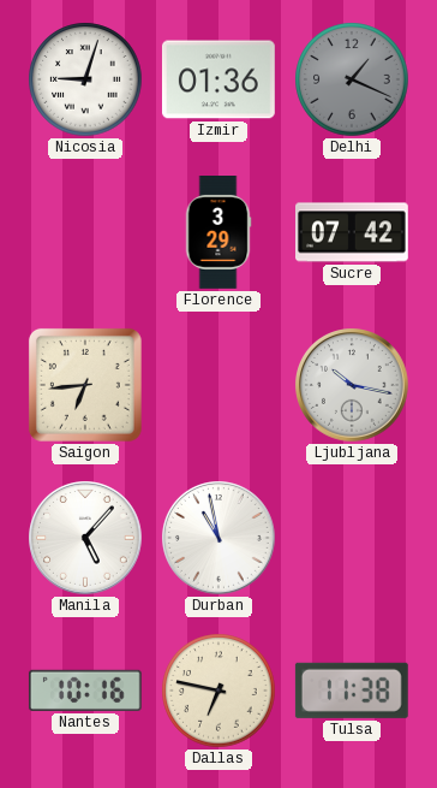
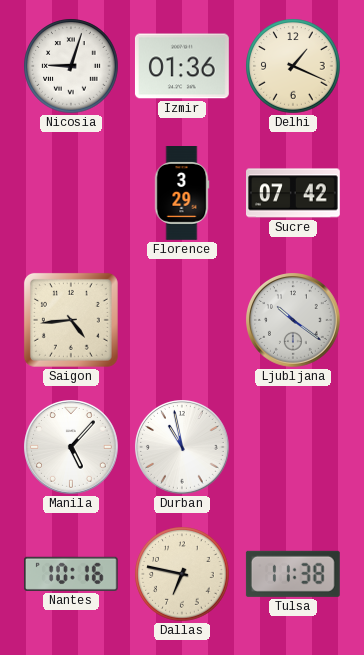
Delhi dial: grey -> cream
Saigon: 6:44 -> 4:44
Ljubljana: 10:17 -> 10:21
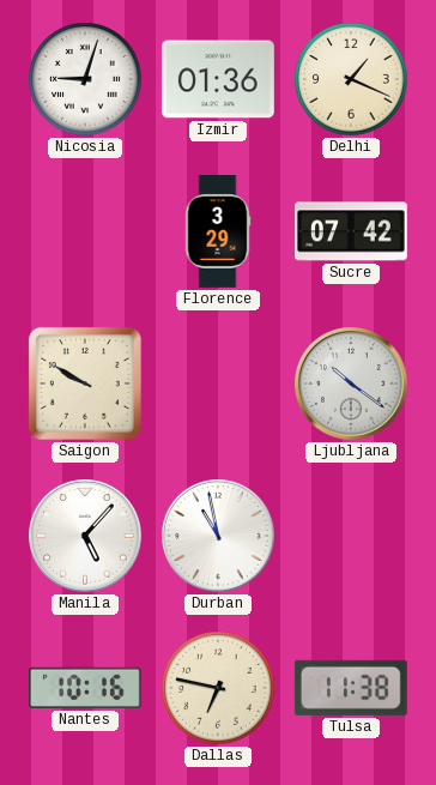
Saigon: 4:44 -> 9:50
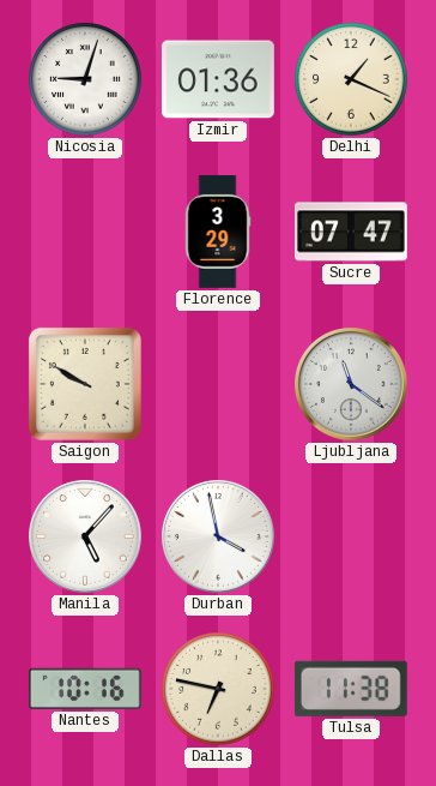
Sucre: 07:42 -> 07:47
Ljubljana: 10:21 -> 11:21
Durban: 10:58 -> 3:58
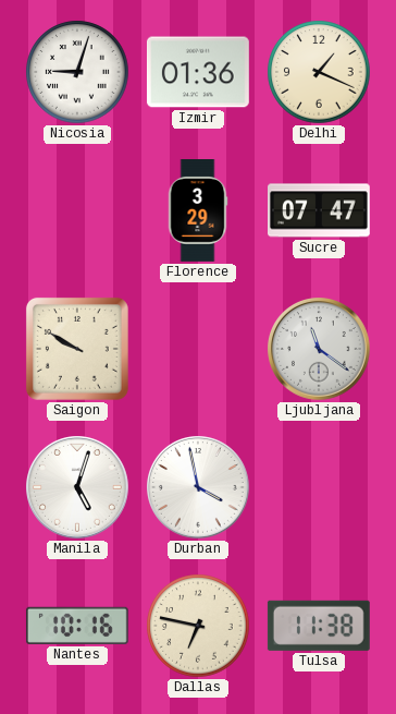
Manila: 5:07 -> 5:03
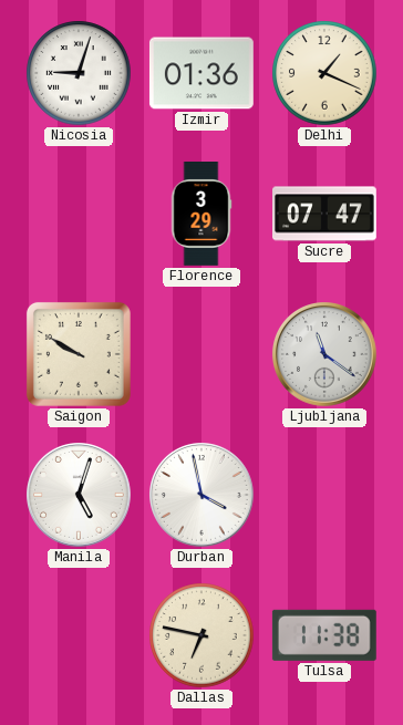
Nantes: 10:16 -> none
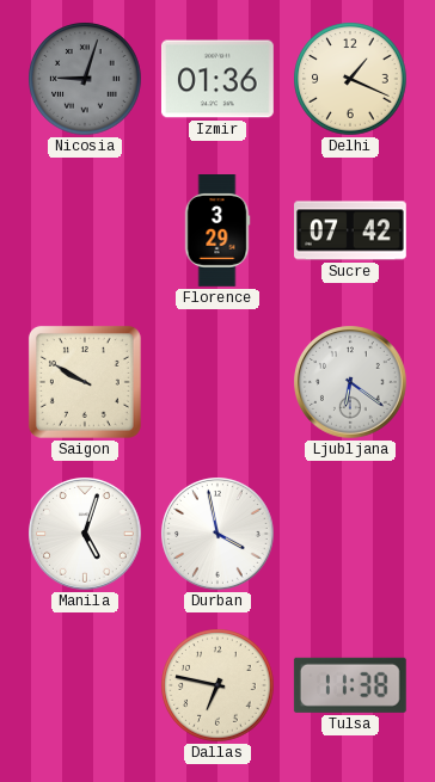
Nicosia dial: white -> grey
Sucre: 07:47 -> 07:42
Ljubljana: 11:21 -> 6:21
